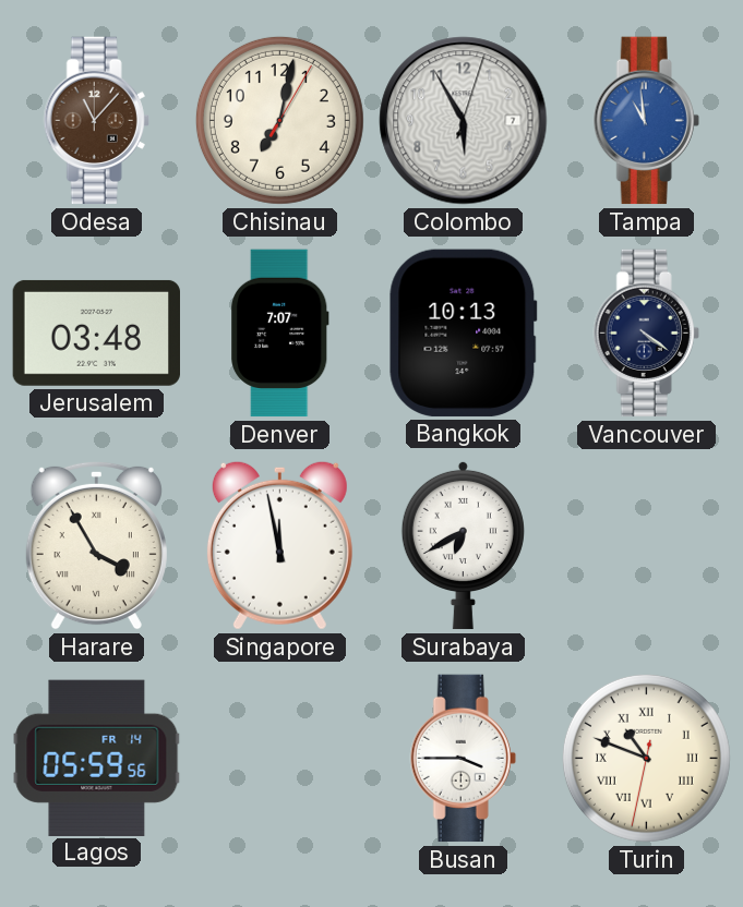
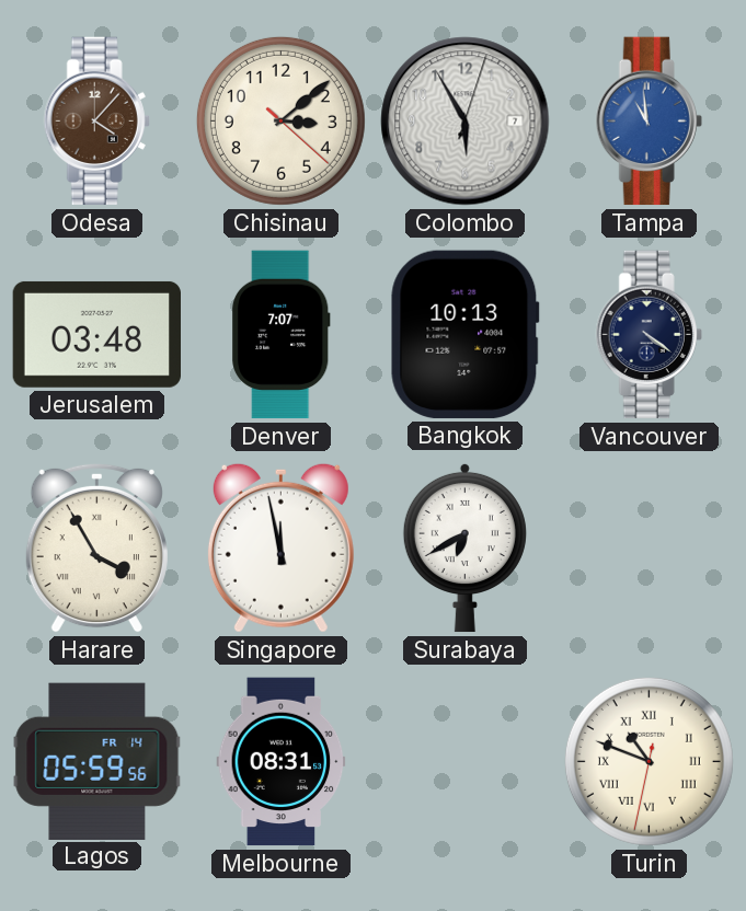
Odesa: 11:07 -> 4:07
Chisinau: 7:02 -> 3:08
Melbourne: none -> 08:31
Busan: 3:45 -> none
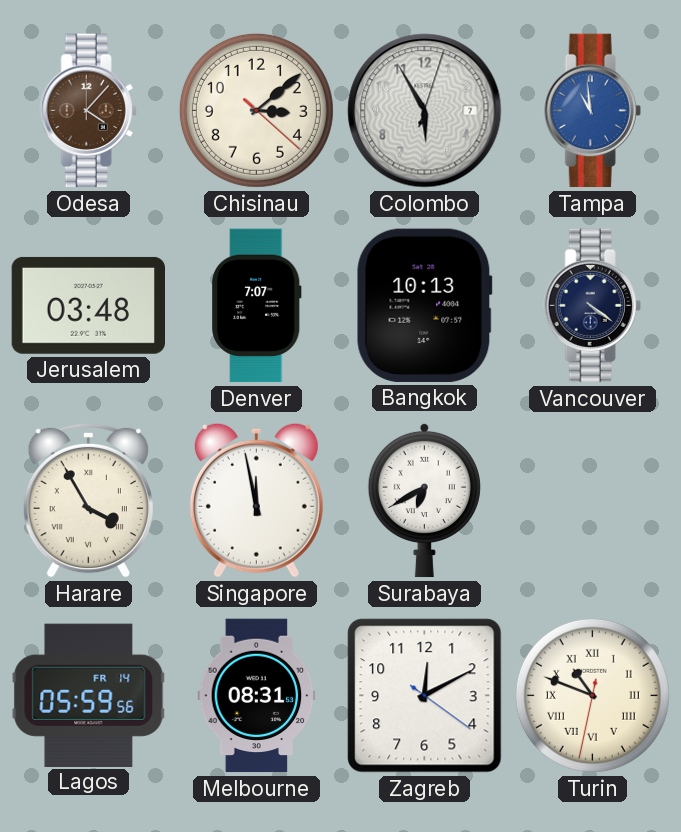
Zagreb: none -> 12:10
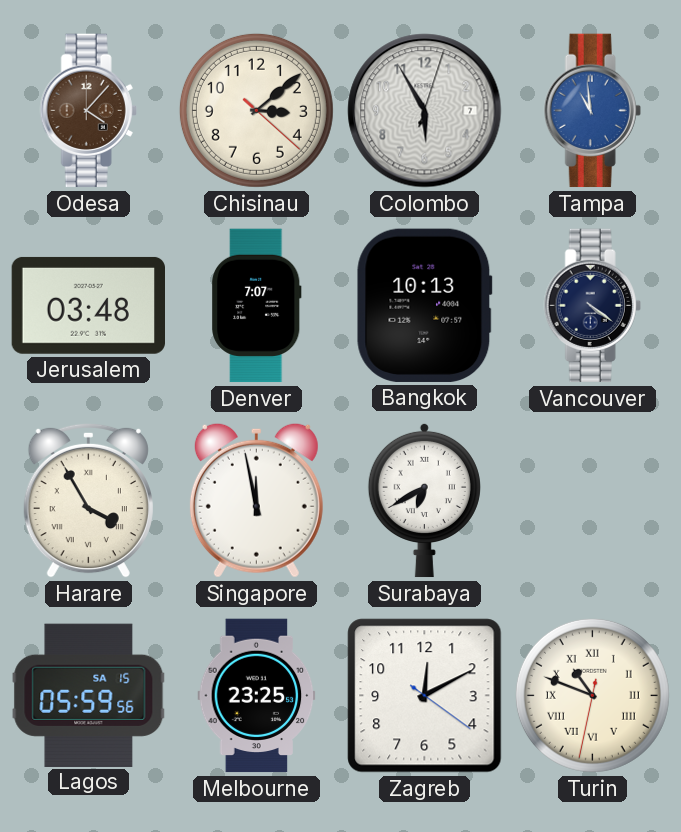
Lagos date: FR 14 -> SA 15
Melbourne: 08:31 -> 23:25
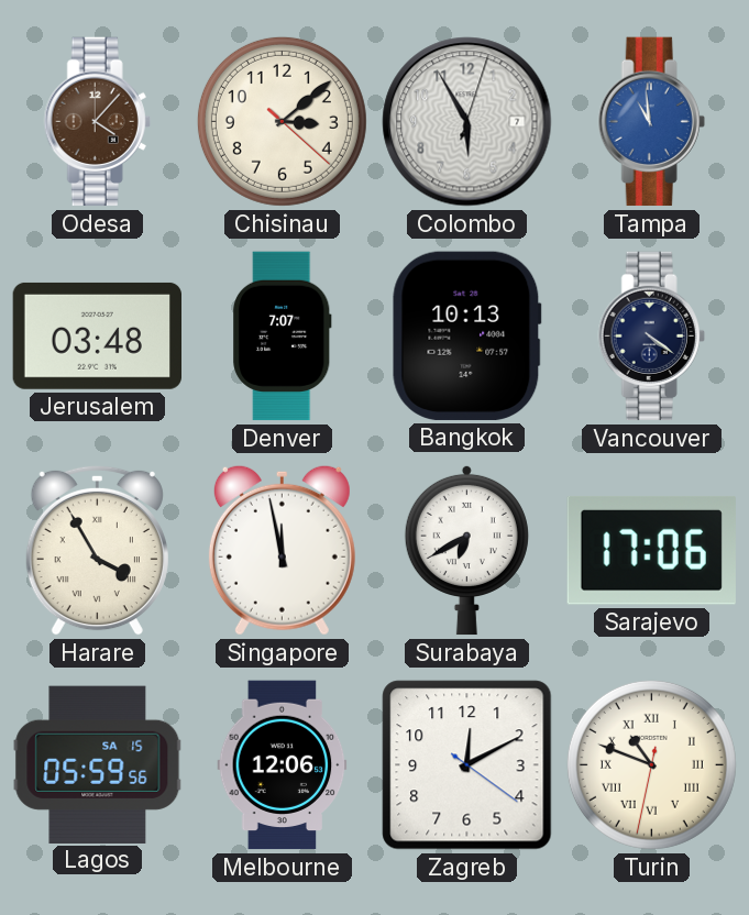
Sarajevo: none -> 17:06
Melbourne: 23:25 -> 12:06
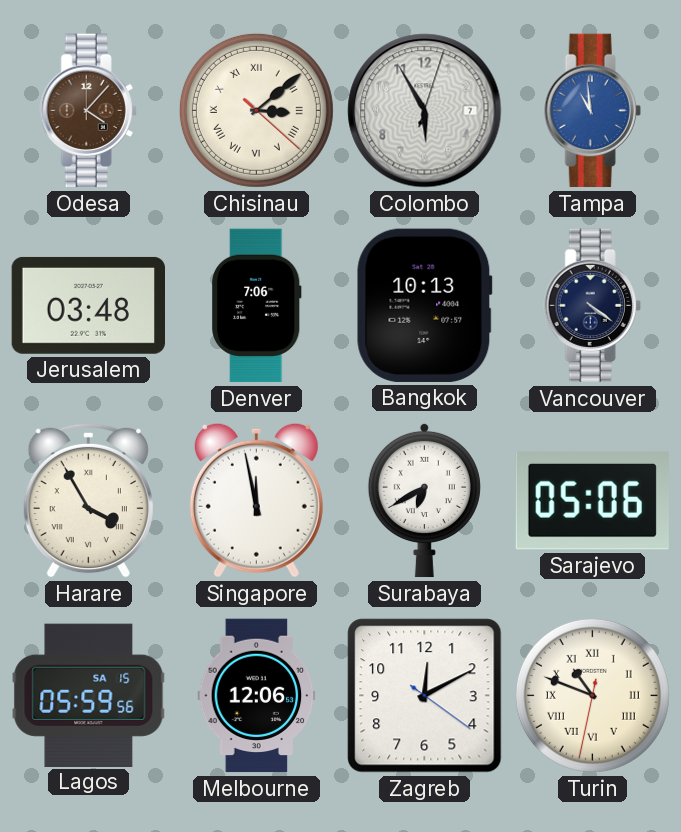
Chisinau numerals: Arabic -> Roman
Denver: 7:07 -> 7:06
Sarajevo: 17:06 -> 05:06
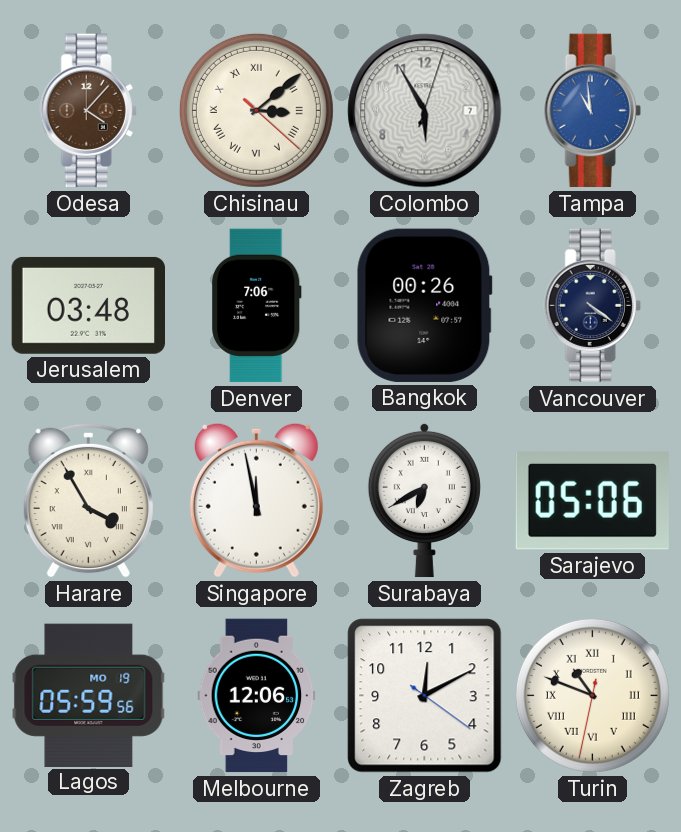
Bangkok: 10:13 -> 00:26
Lagos date: SA 15 -> MO 19
